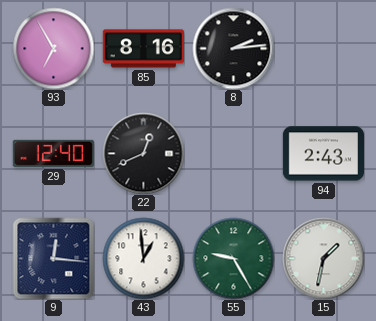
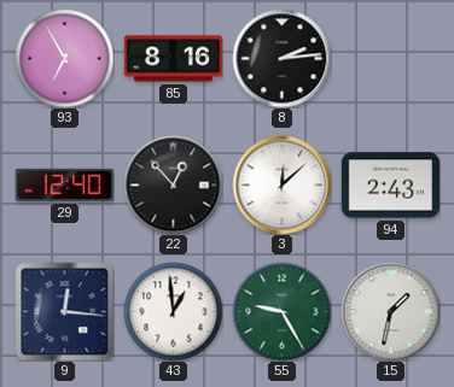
22: 12:41 -> 12:53
3: none -> 12:08
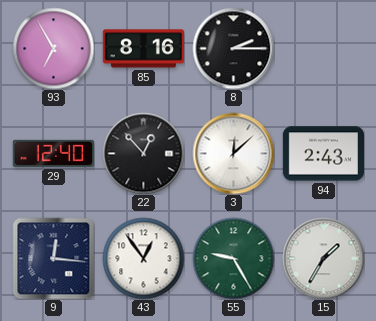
8: 2:14 -> 2:15
43: 12:59 -> 12:54
15: 1:32 -> 1:35
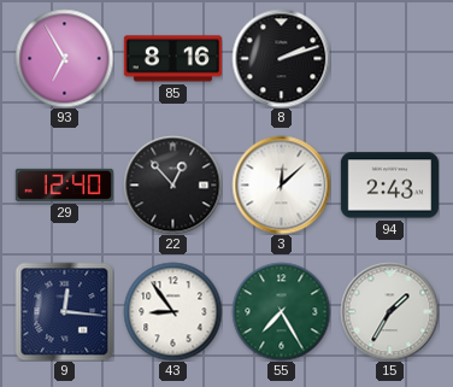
8: 2:15 -> 2:12
43: 12:54 -> 8:54
55: 9:25 -> 7:25
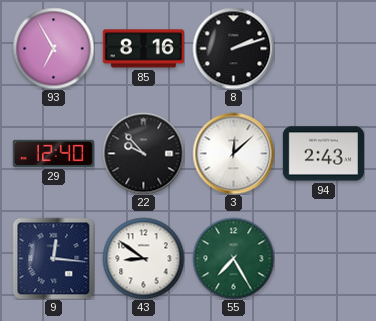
22: 12:53 -> 9:53
43: 8:54 -> 8:51
15: 1:35 -> none
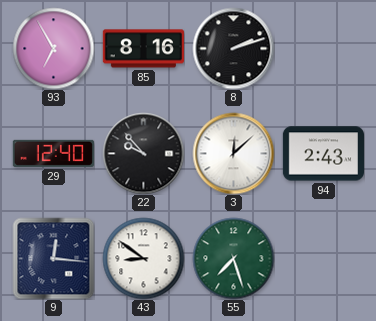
55: 7:25 -> 7:27
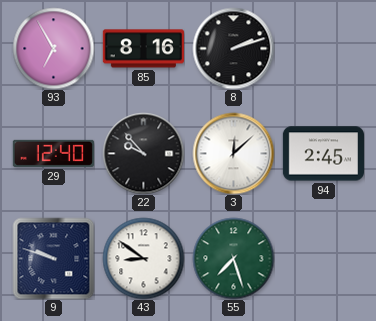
94: 2:43 -> 2:45
9: 12:16 -> 9:48
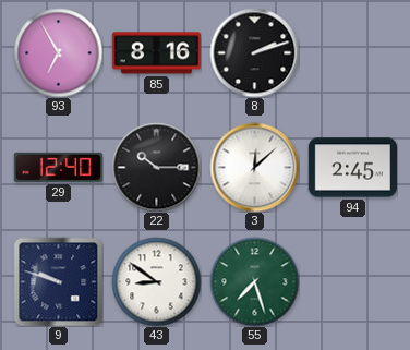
22: 9:53 -> 10:15
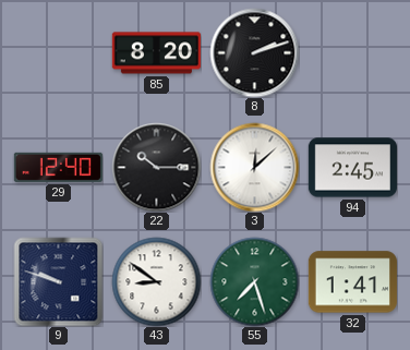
93: 6:55 -> none
85: 8:16 -> 8:20
32: none -> 1:41
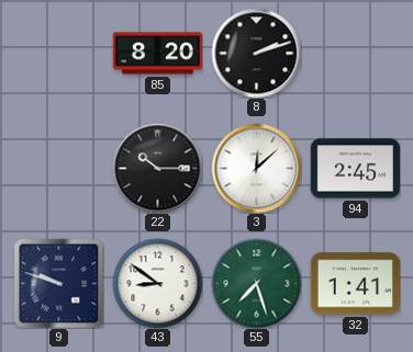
29: 12:40 -> none
